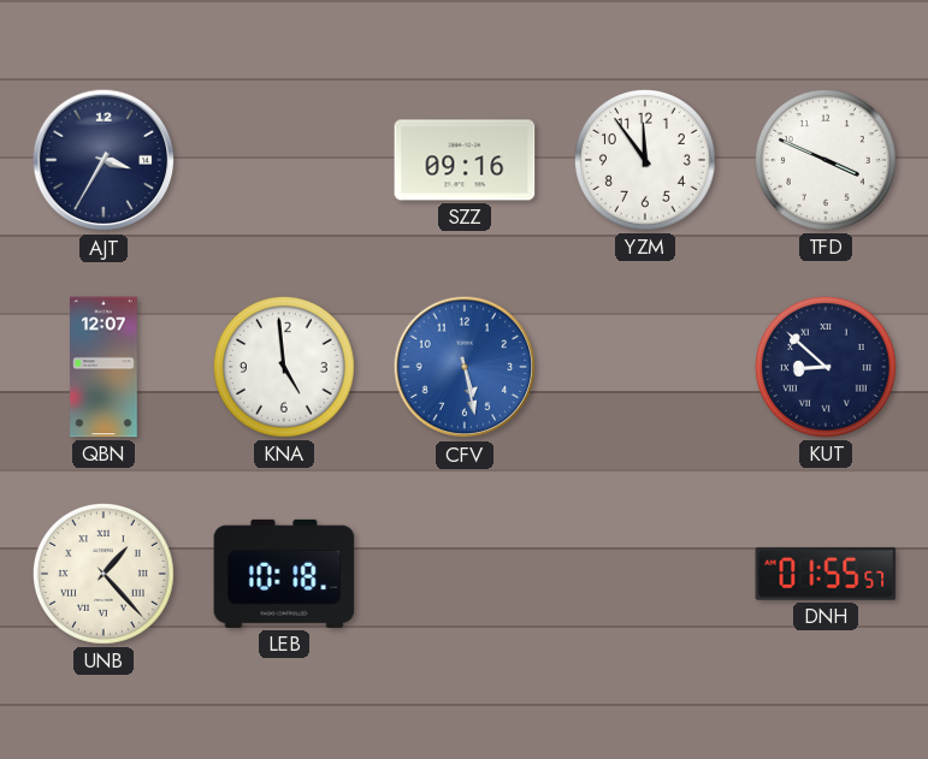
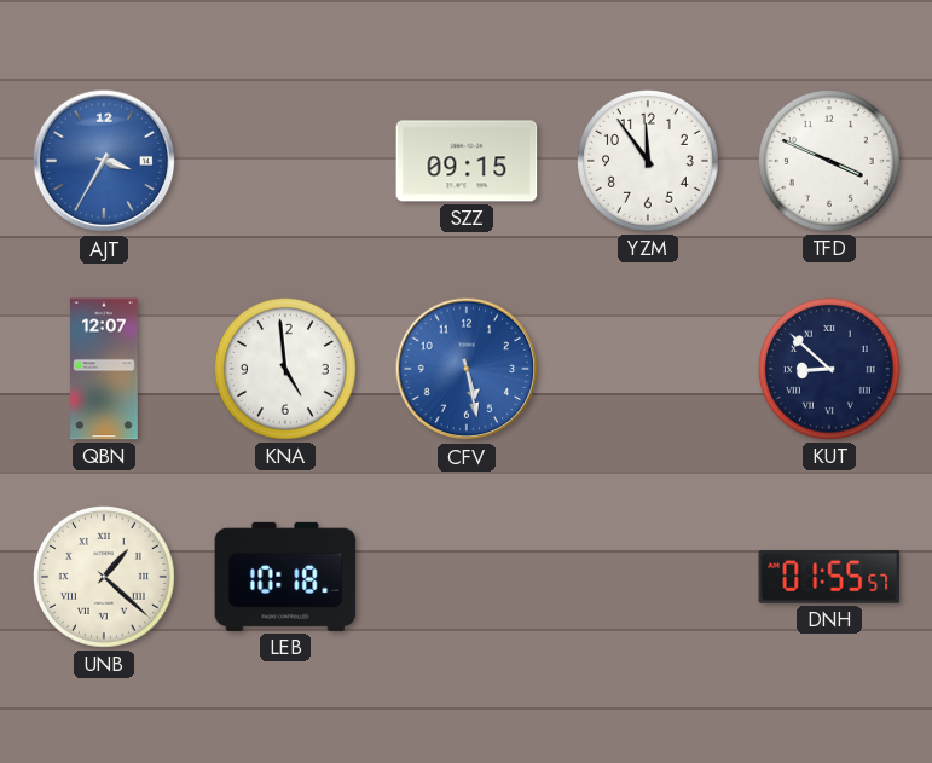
AJT dial: navy -> blue
SZZ: 09:16 -> 09:15
UNB: 1:23 -> 1:22
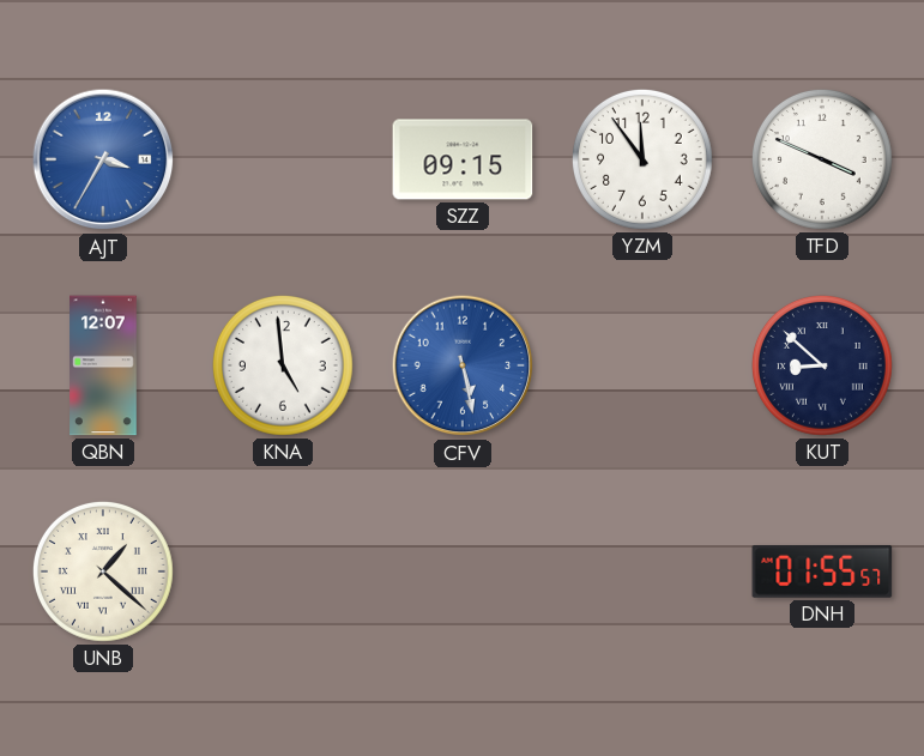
LEB: 10:18 -> none
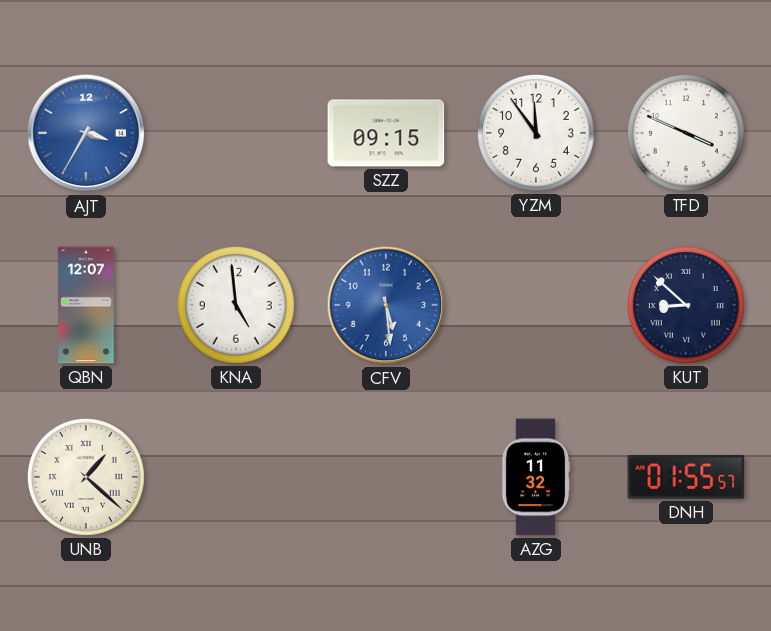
CFV: 5:28 -> 5:29
AZG: none -> 11:32
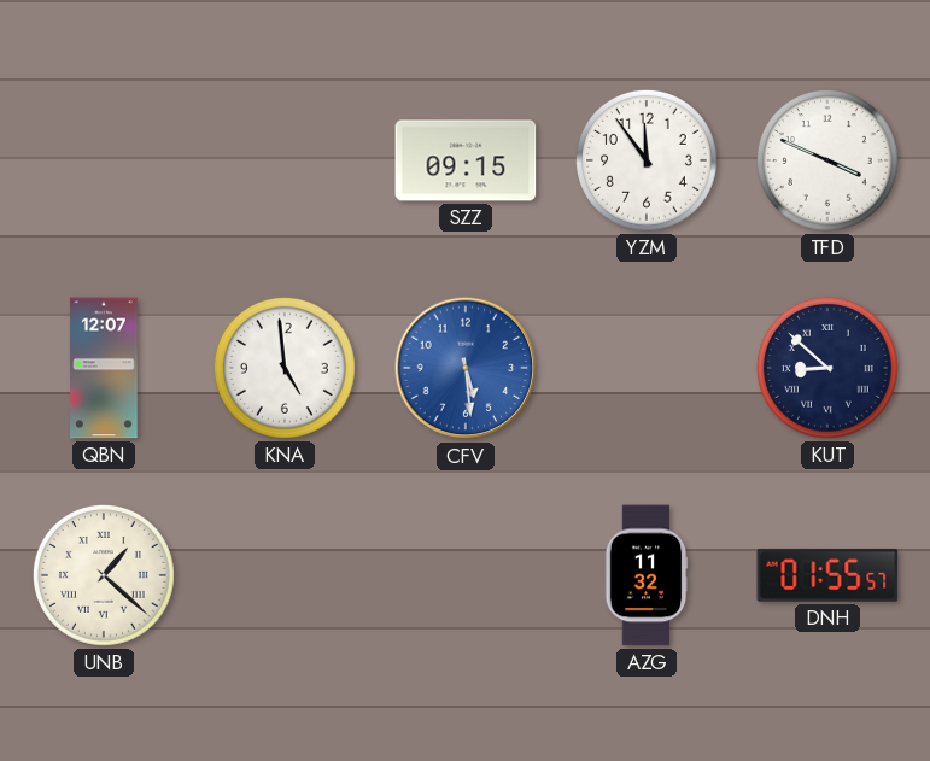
AJT: 3:35 -> none
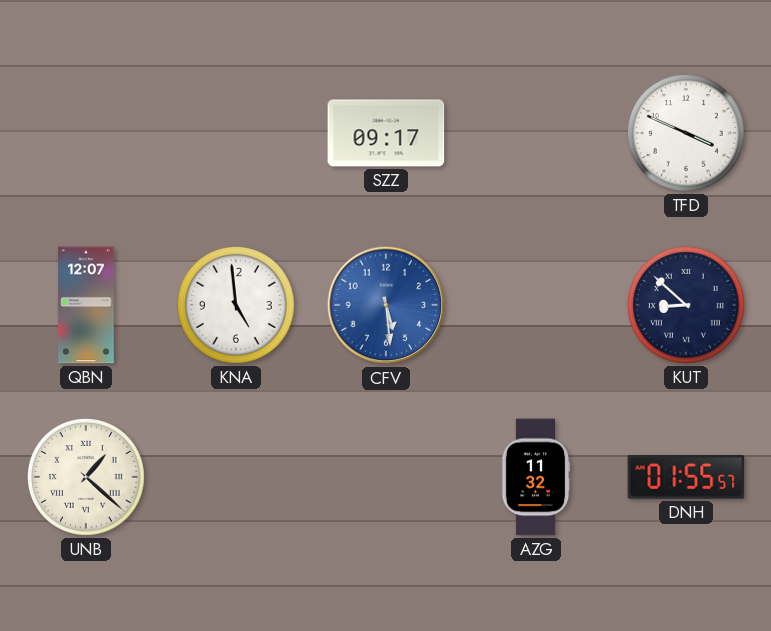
SZZ: 09:15 -> 09:17
YZM: 11:54 -> none
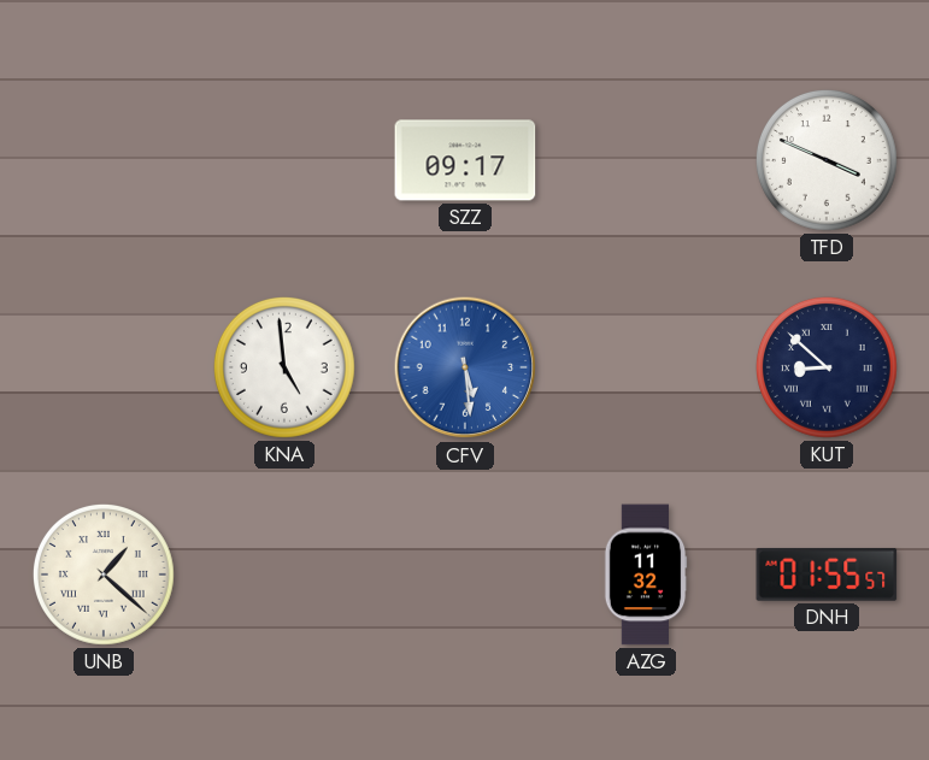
QBN: 12:07 -> none
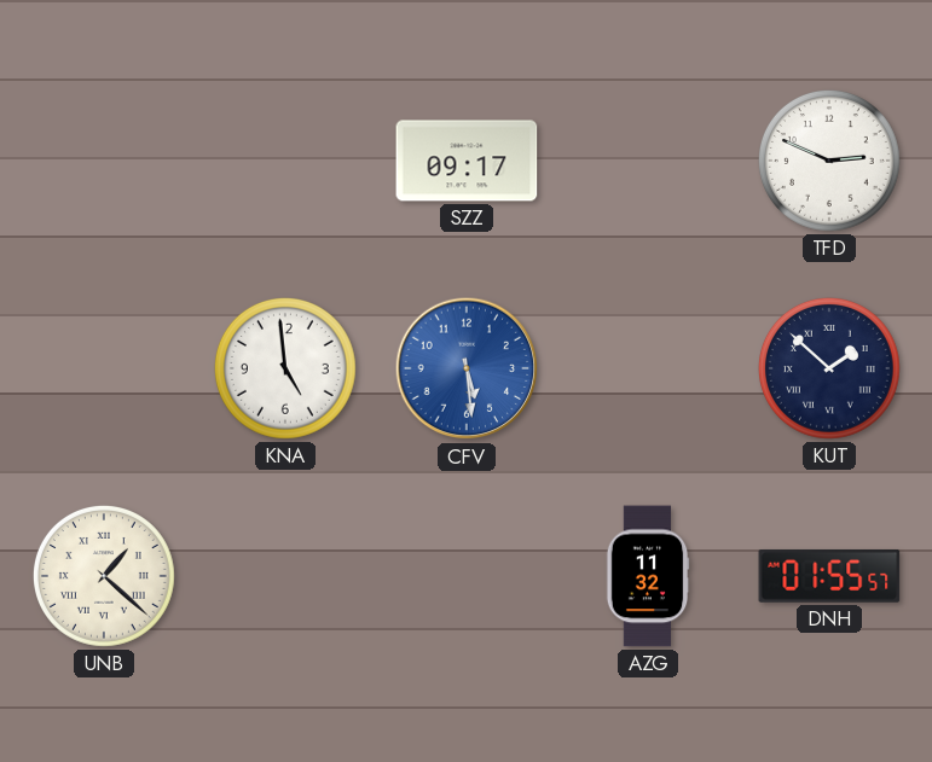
TFD: 3:49 -> 2:49
KUT: 8:52 -> 1:52
